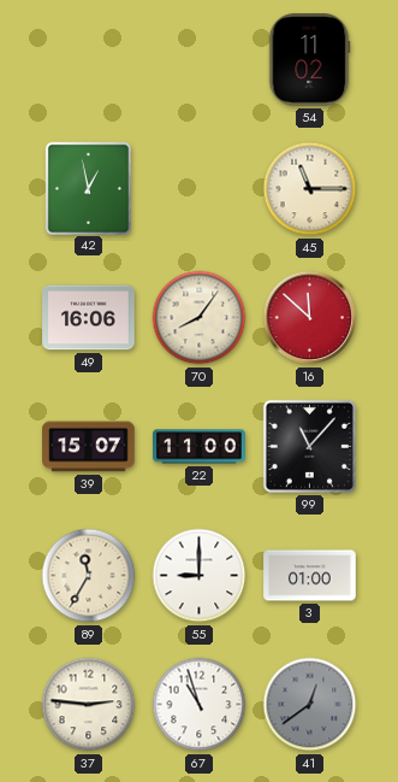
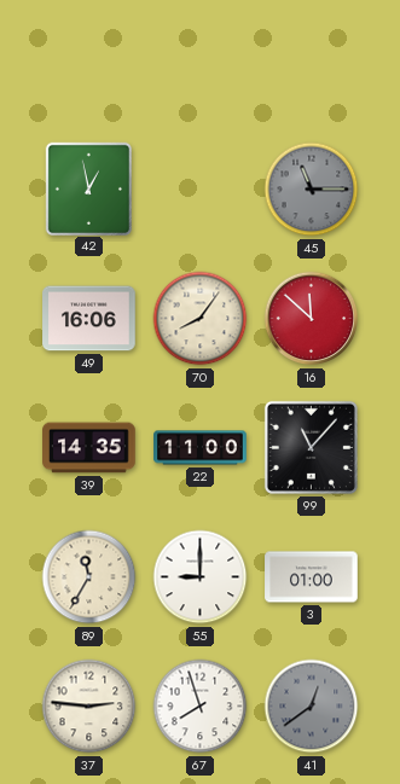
54: 11:02 -> none
45 dial: cream -> grey
39: 15:07 -> 14:35
67: 10:57 -> 7:57
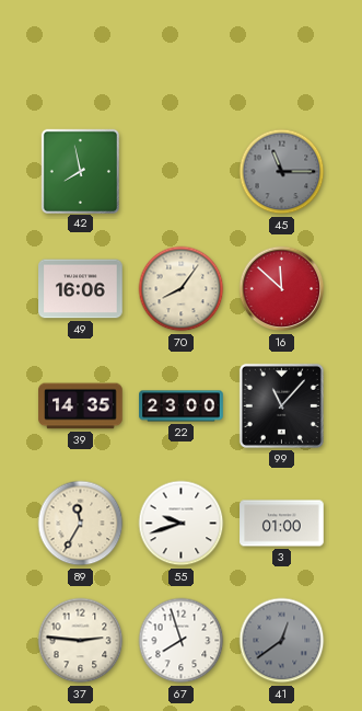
42: 12:58 -> 7:58
22: 11:00 -> 23:00
55: 9:00 -> 9:42
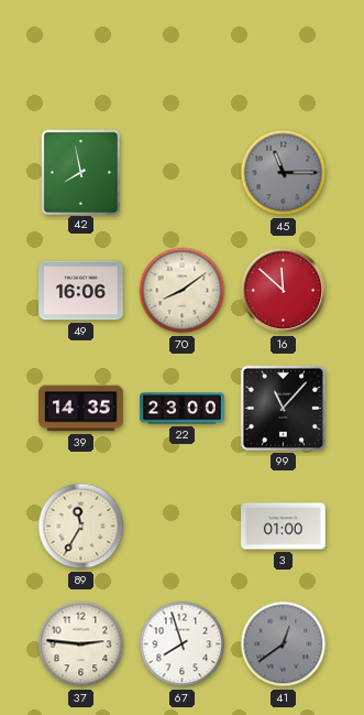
70: 8:06 -> 8:09
55: 9:42 -> none
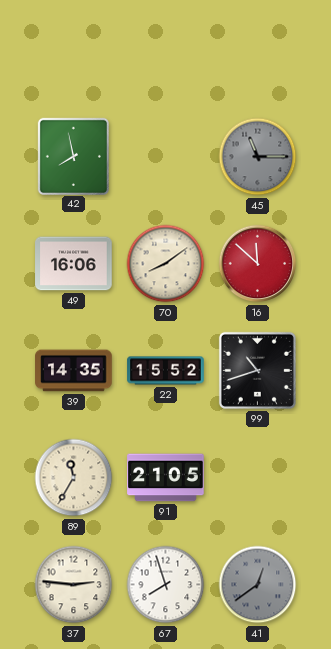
22: 23:00 -> 15:52
99: 11:07 -> 10:42
91: none -> 21:05
3: 01:00 -> none
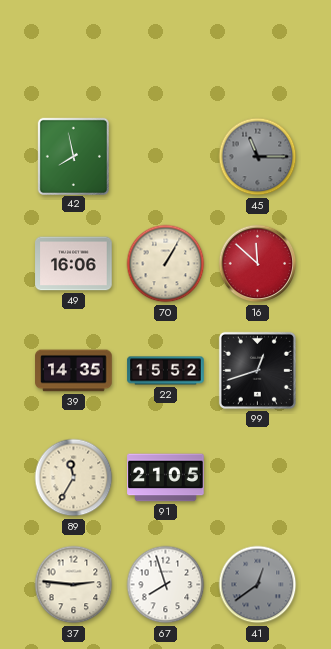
70: 8:09 -> 1:05
99: 10:42 -> 12:42
